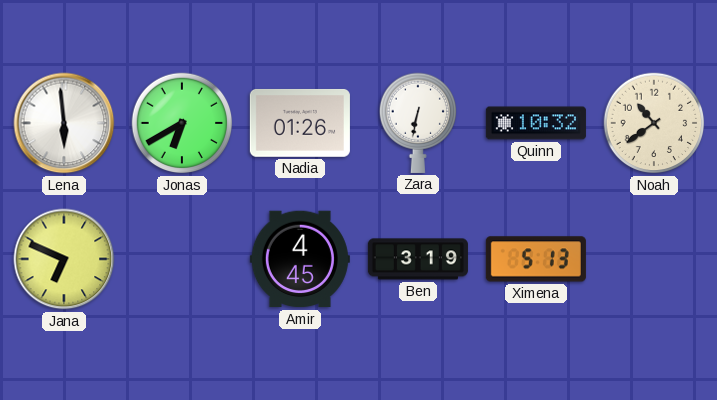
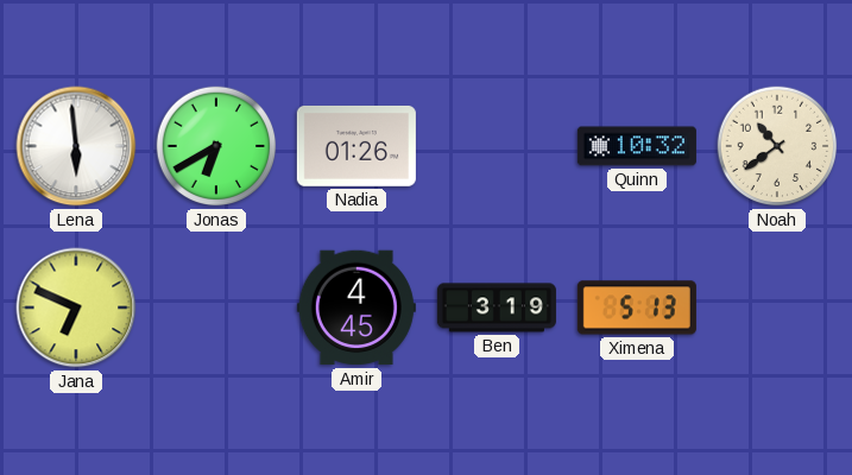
Zara: 6:32 -> none
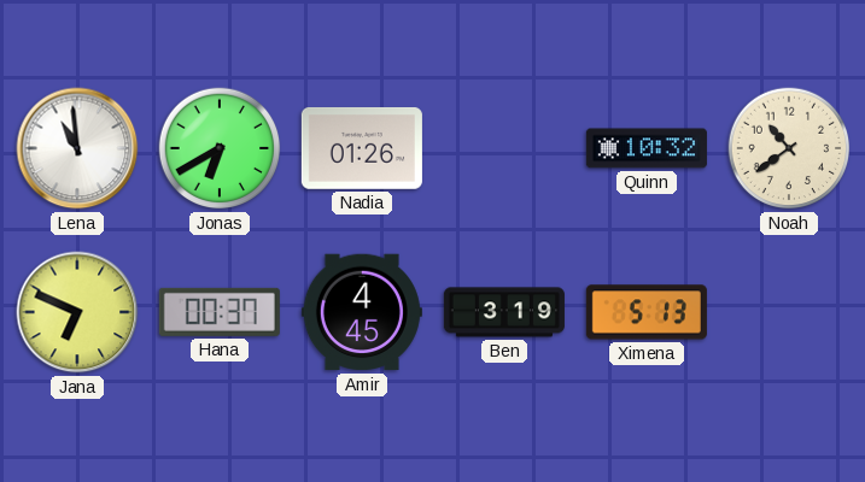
Lena: 5:59 -> 10:59
Hana: none -> 00:37
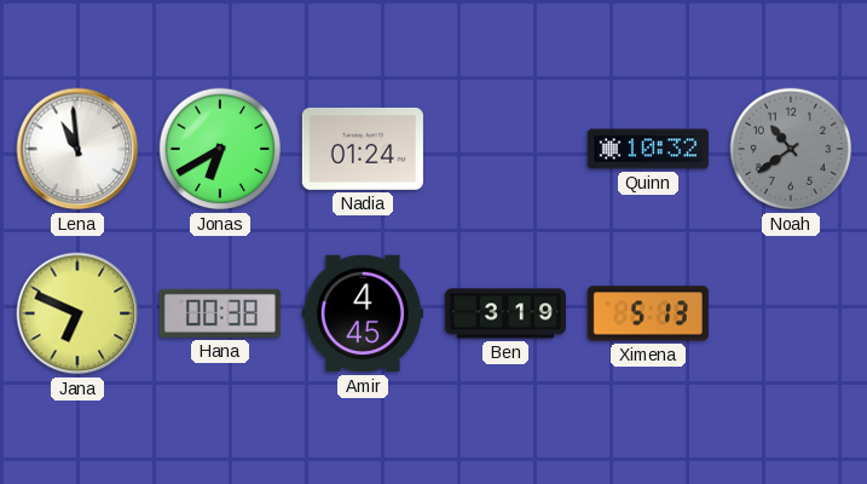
Nadia: 01:26 -> 01:24
Noah dial: cream -> grey
Hana: 00:37 -> 00:38
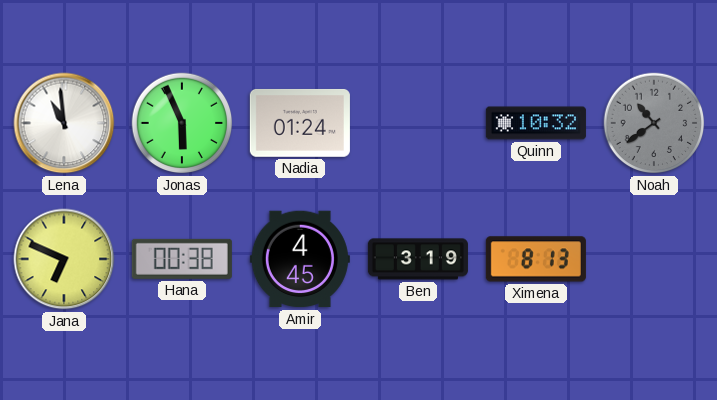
Jonas: 6:40 -> 5:56
Ximena: 5:13 -> 8:13
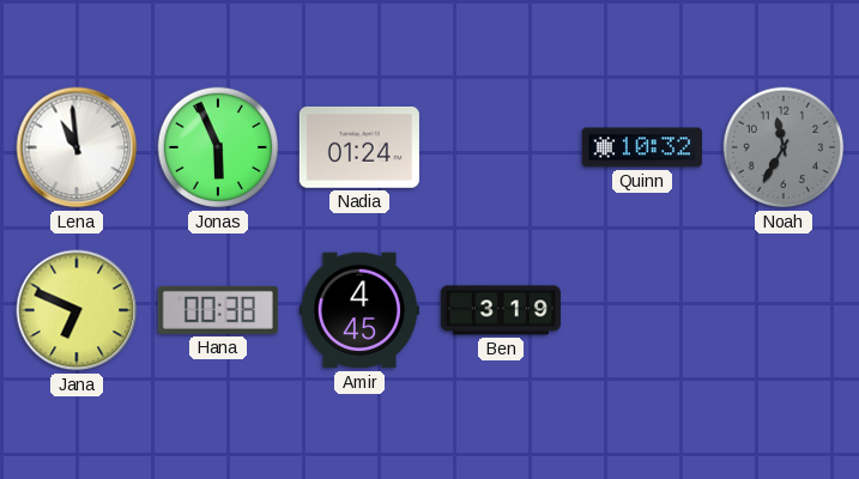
Noah: 10:39 -> 11:35
Ximena: 8:13 -> none
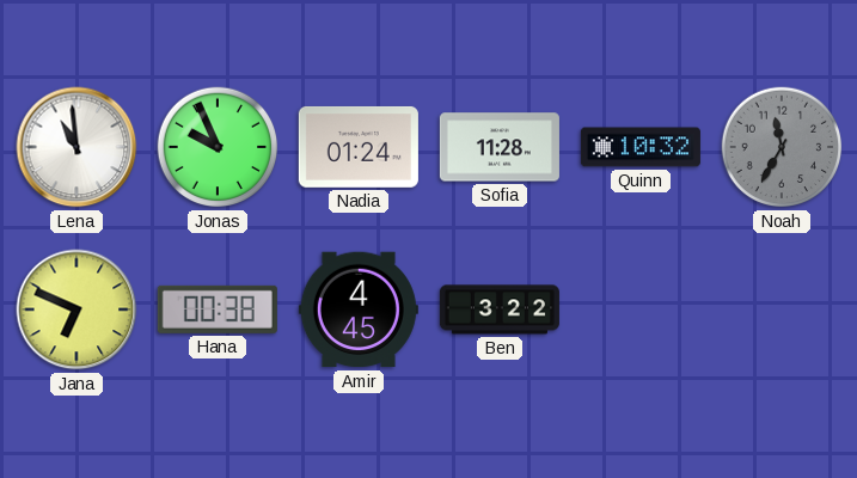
Jonas: 5:56 -> 9:56
Sofia: none -> 11:28
Ben: 3:19 -> 3:22
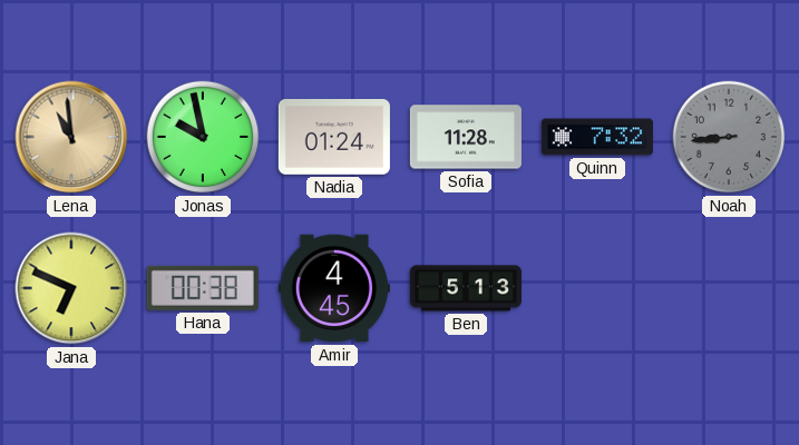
Lena dial: white -> champagne
Jonas: 9:56 -> 9:58
Quinn: 10:32 -> 7:32
Noah: 11:35 -> 8:44
Ben: 3:22 -> 5:13
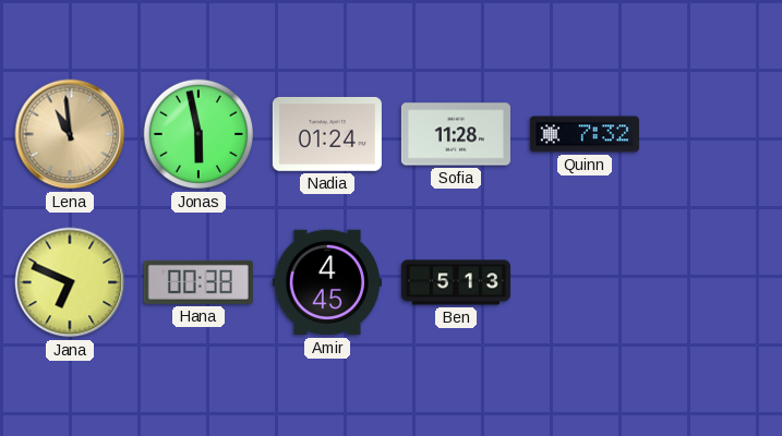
Jonas: 9:58 -> 5:58
Noah: 8:44 -> none
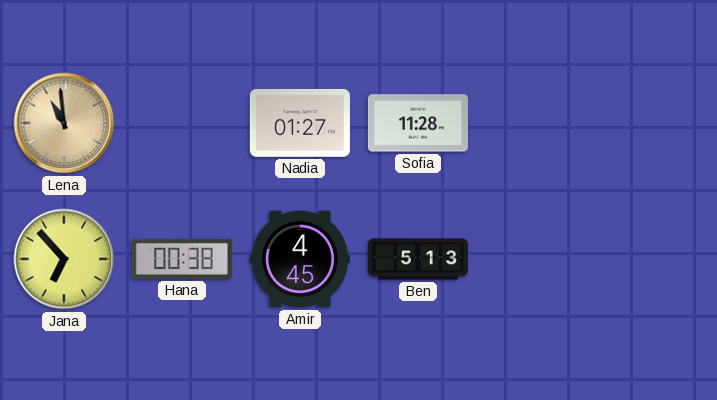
Jonas: 5:58 -> none
Nadia: 01:24 -> 01:27
Quinn: 7:32 -> none
Jana: 6:49 -> 6:53
